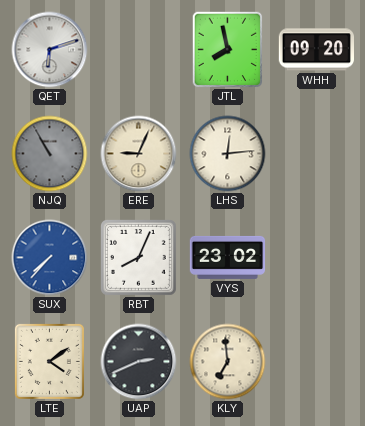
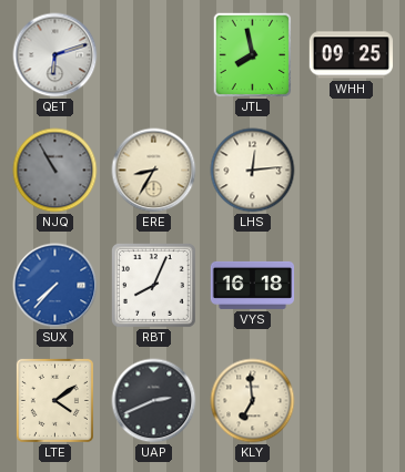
WHH: 09:20 -> 09:25
ERE: 9:04 -> 8:35
VYS: 23:02 -> 16:18
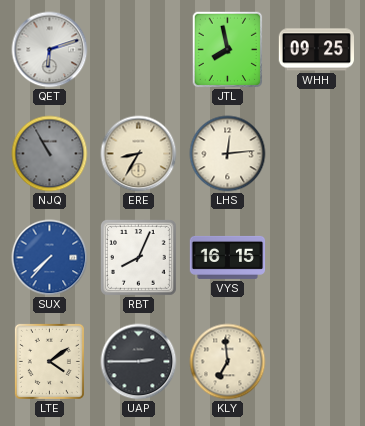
VYS: 16:18 -> 16:15
UAP: 2:41 -> 2:45
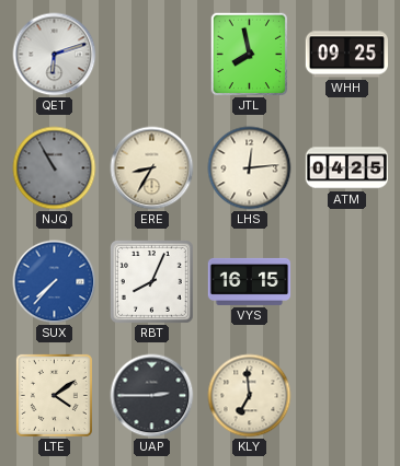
ATM: none -> 04:25
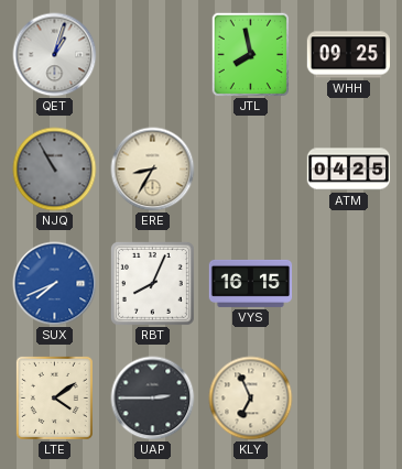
QET: 6:12 -> 1:03
LHS: 12:14 -> none
SUX: 7:37 -> 7:41
KLY: 6:59 -> 6:56
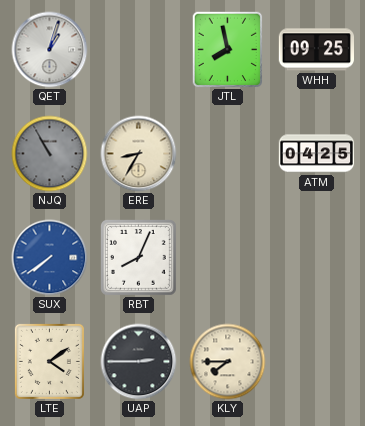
SUX: 7:41 -> 7:39
VYS: 16:15 -> none
KLY: 6:56 -> 7:45
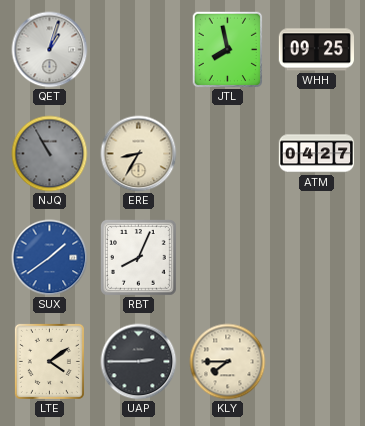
ATM: 04:25 -> 04:27
SUX: 7:39 -> 1:39
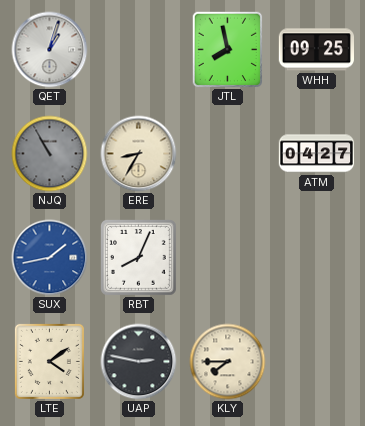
SUX: 1:39 -> 1:43
UAP: 2:45 -> 2:47
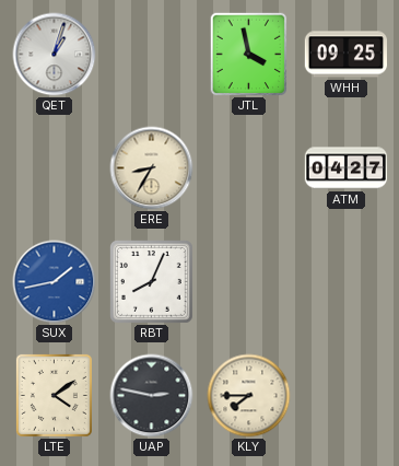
JTL: 7:58 -> 3:58
NJQ: 10:55 -> none
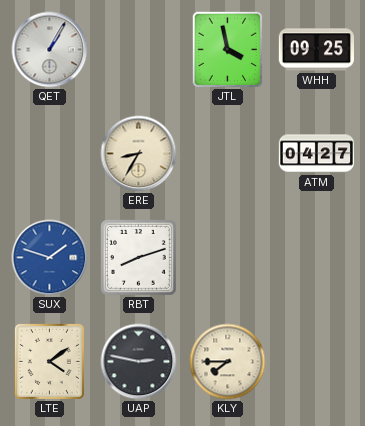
QET: 1:03 -> 1:05
SUX: 1:43 -> 1:48
RBT: 8:04 -> 8:12
